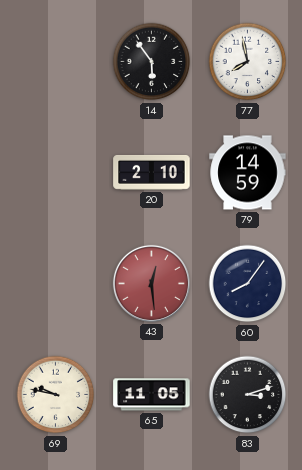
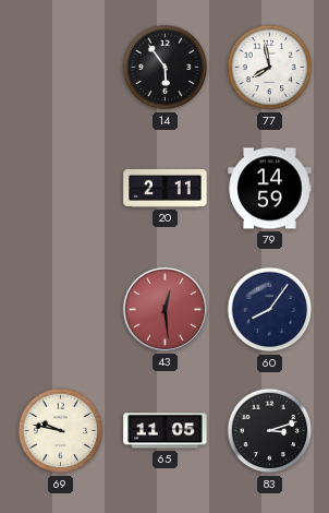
20: 2:10 -> 2:11
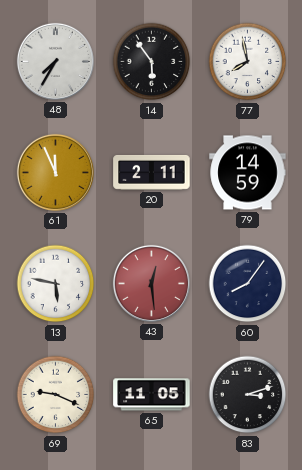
48: none -> 7:35
61: none -> 11:56
13: none -> 5:47
69: 9:47 -> 9:19
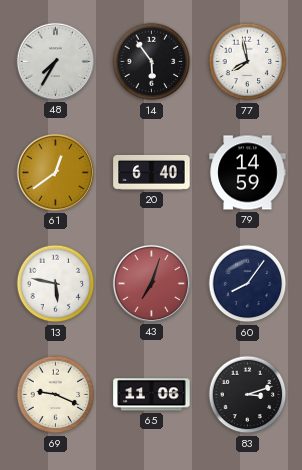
61: 11:56 -> 12:39
20: 2:11 -> 6:40
43: 12:29 -> 7:03
65: 11:05 -> 11:06
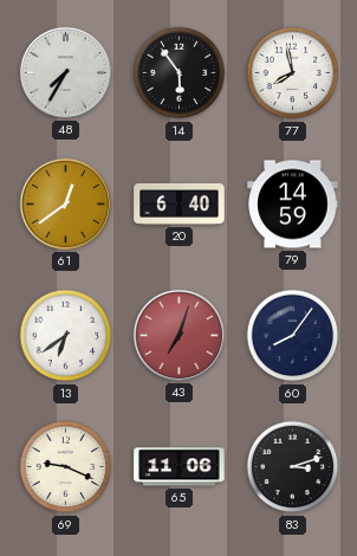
13: 5:47 -> 6:39
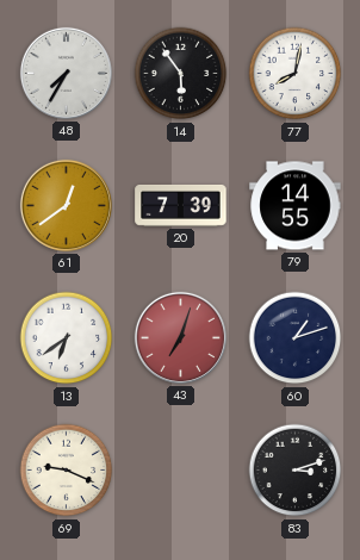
77: 7:58 -> 8:02
20: 6:40 -> 7:39
79: 14:59 -> 14:55
60: 8:06 -> 1:12
65: 11:06 -> none
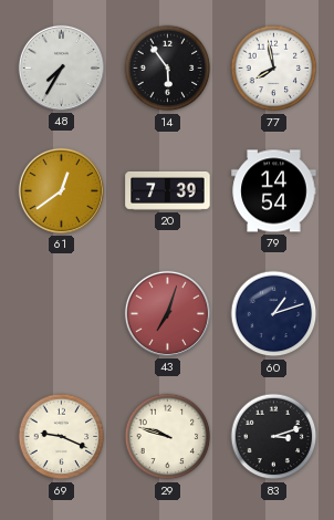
77: 8:02 -> 7:58
79: 14:55 -> 14:54
13: 6:39 -> none
29: none -> 9:48
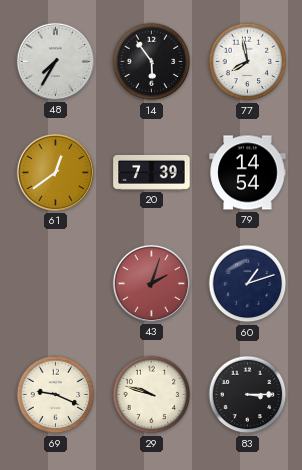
43: 7:03 -> 2:03
83: 3:12 -> 3:15
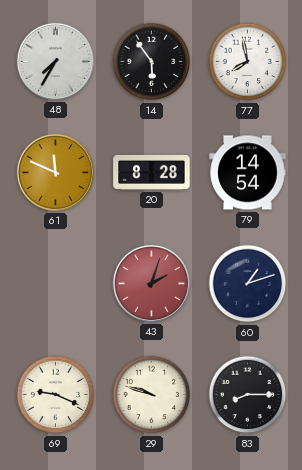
61: 12:39 -> 11:49
20: 7:39 -> 8:28
83: 3:15 -> 8:15
